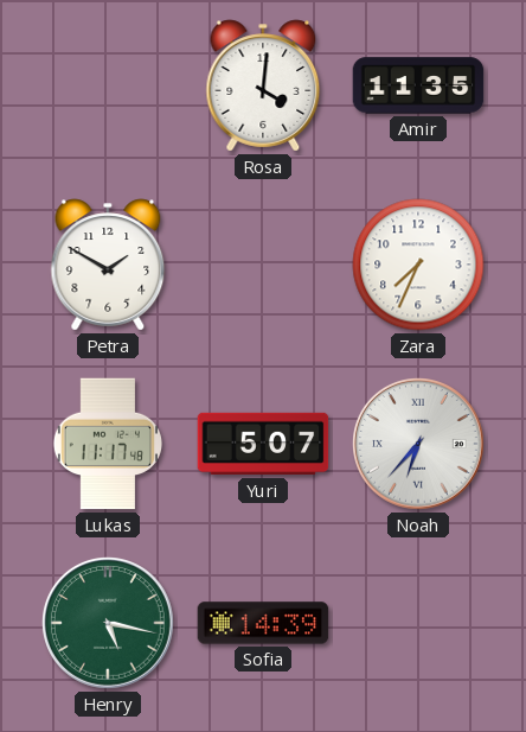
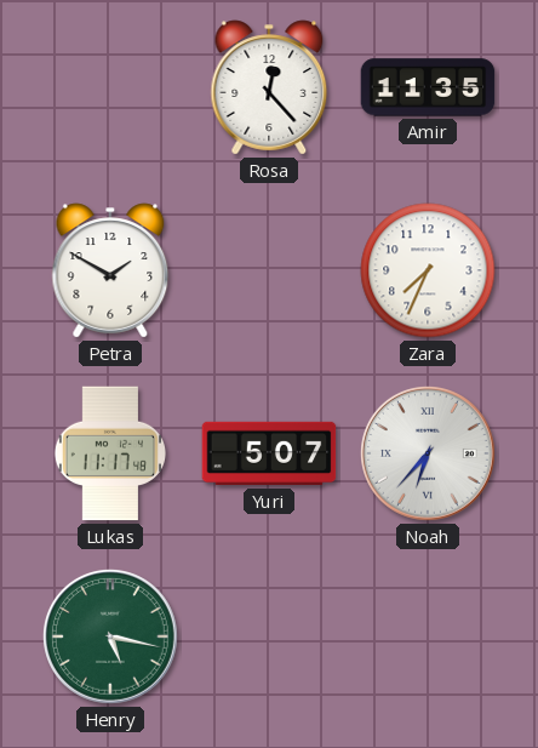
Rosa: 4:01 -> 12:23
Sofia: 14:39 -> none
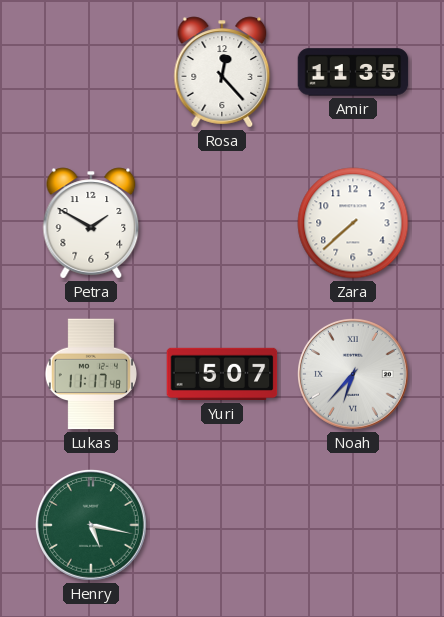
Zara: 7:34 -> 7:38
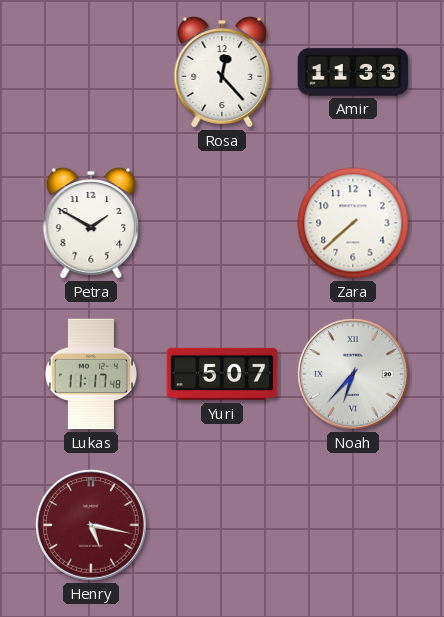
Amir: 11:35 -> 11:33
Henry dial: green -> burgundy
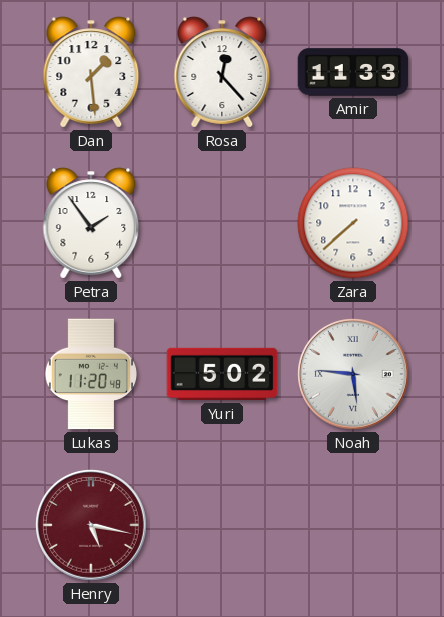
Dan: none -> 1:29
Petra: 1:50 -> 1:54
Lukas: 11:17 -> 11:20
Yuri: 5:07 -> 5:02
Noah: 6:37 -> 5:46
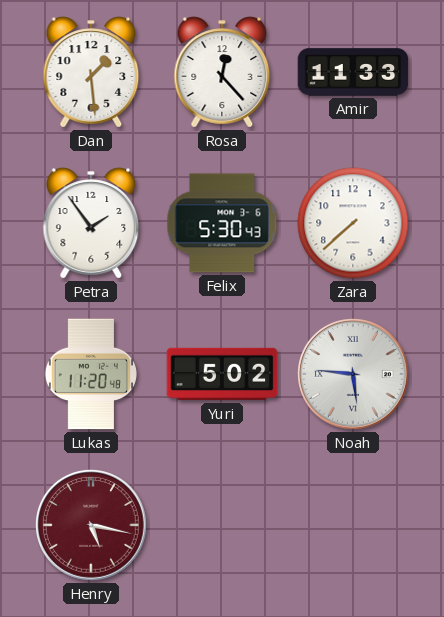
Felix: none -> 5:30
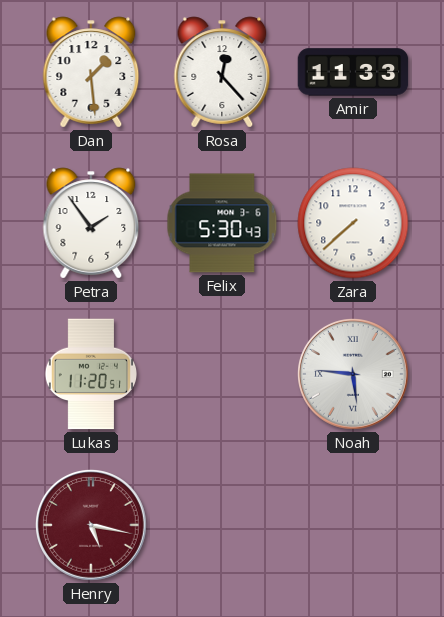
Lukas: 11:20:48 -> 11:20:51
Yuri: 5:02 -> none
